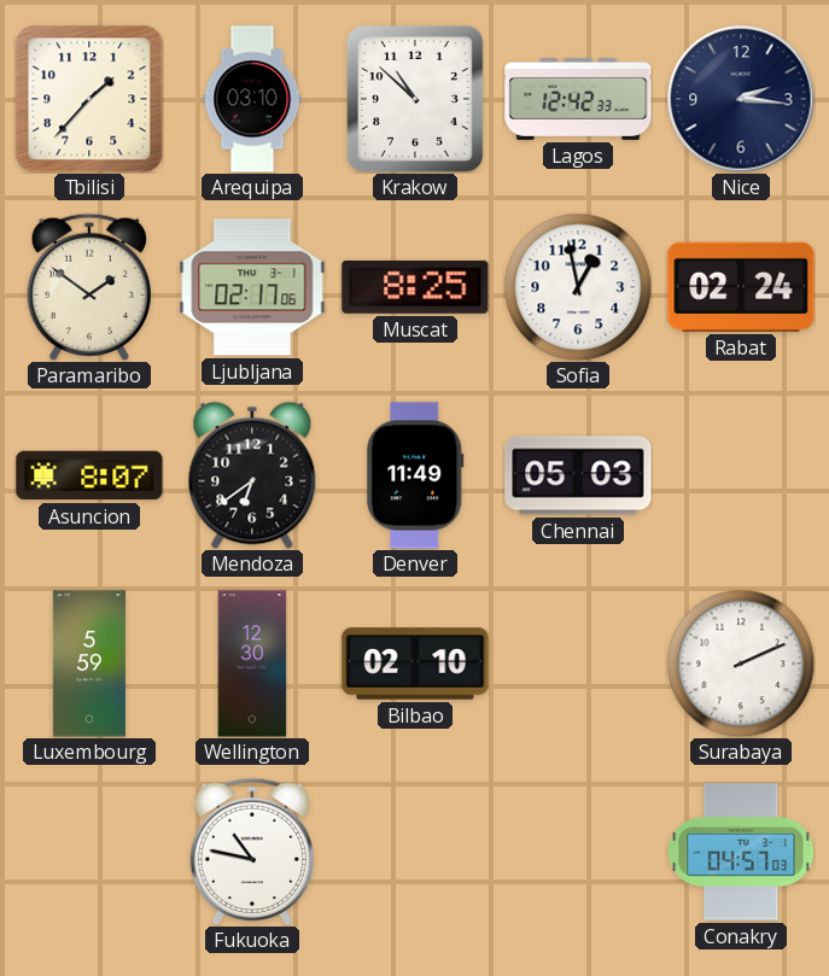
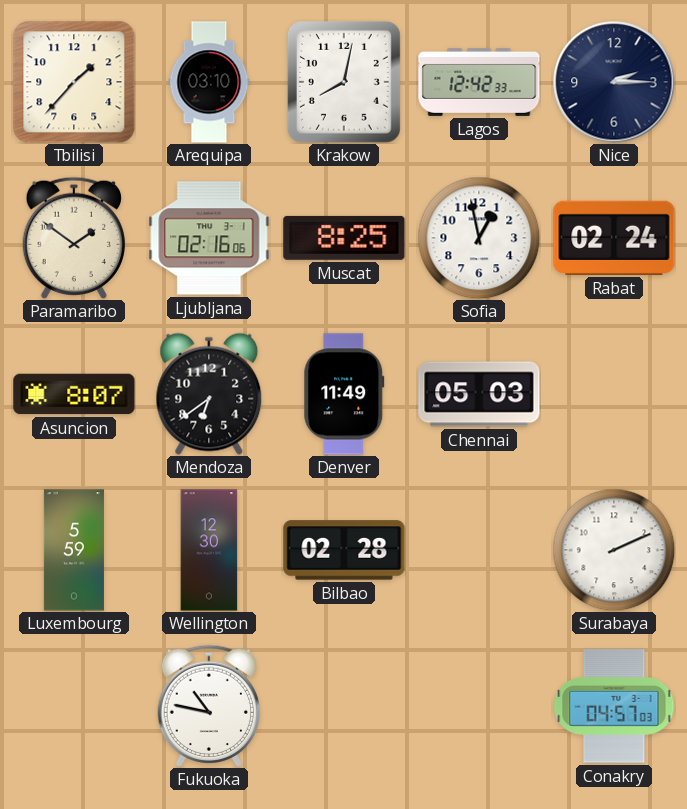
Krakow: 10:52 -> 8:02
Nice: 2:16 -> 2:15
Ljubljana: 02:17 -> 02:16
Bilbao: 02:10 -> 02:28
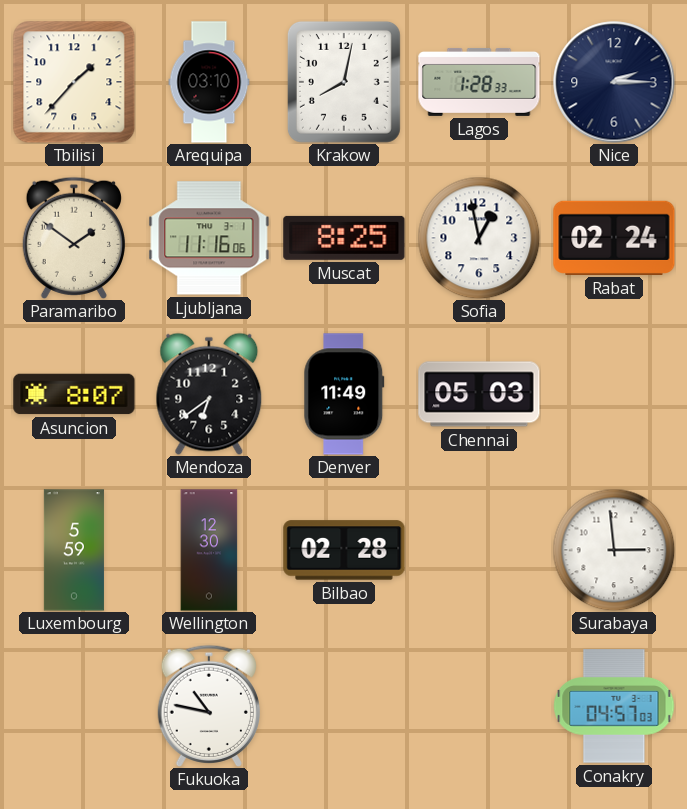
Lagos: 12:42 -> 1:28
Ljubljana: 02:16 -> 11:16
Surabaya: 2:11 -> 2:59
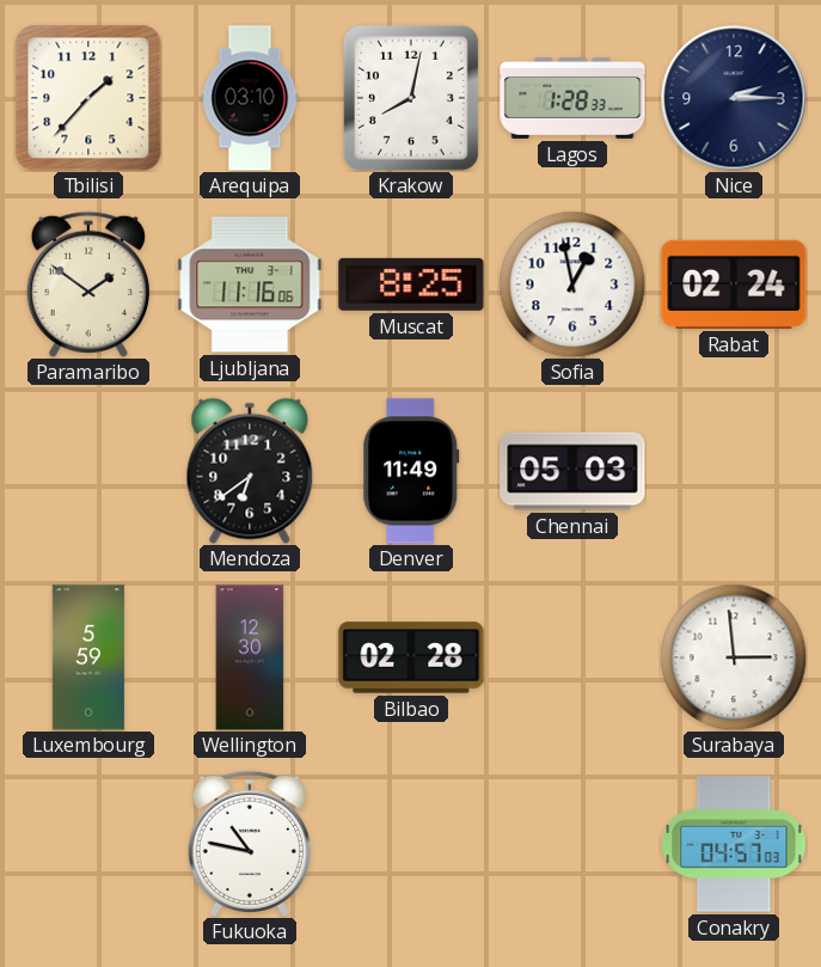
Asuncion: 8:07 -> none
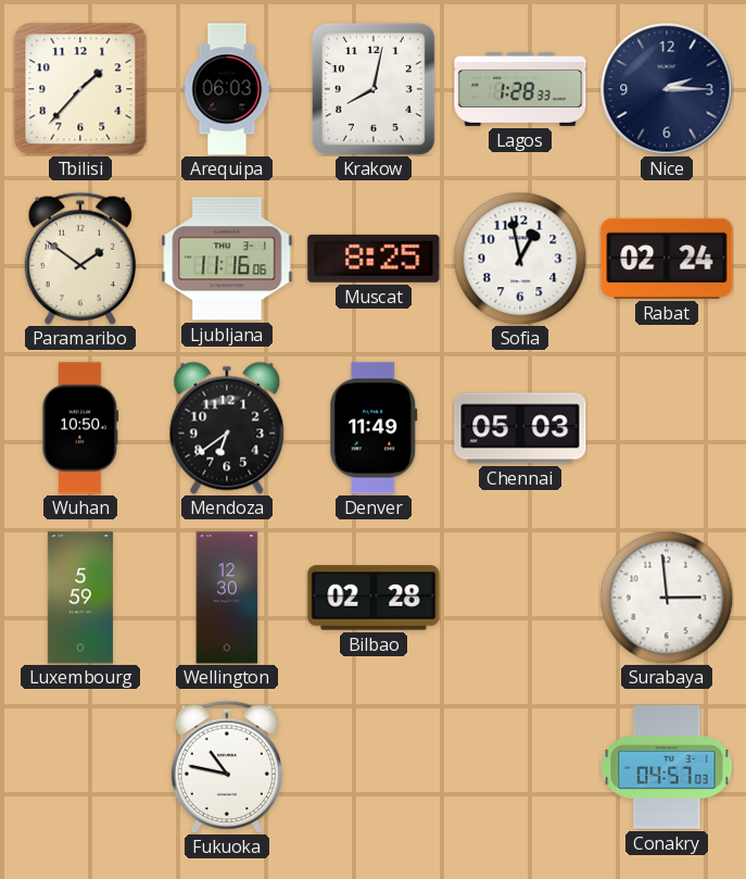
Arequipa: 03:10 -> 06:03
Wuhan: none -> 10:50
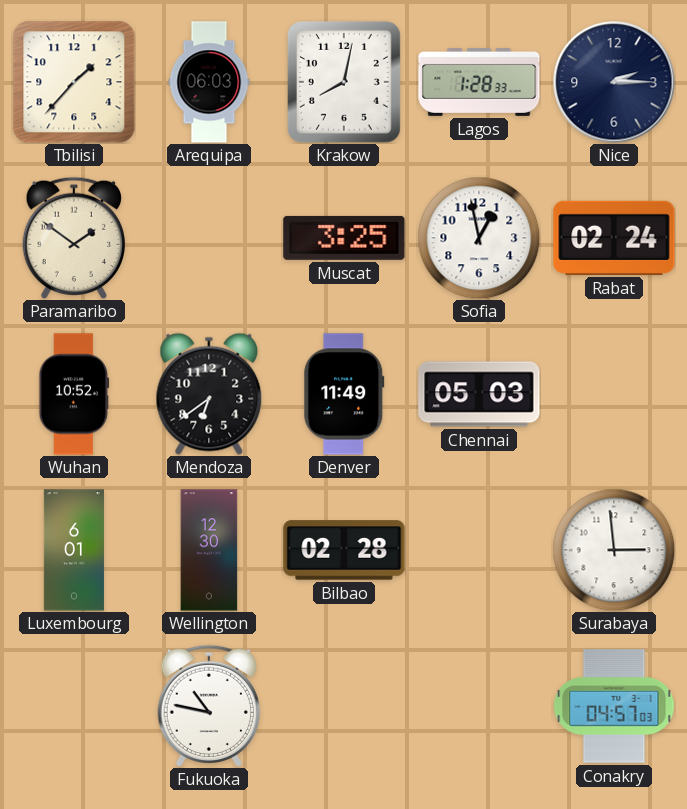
Ljubljana: 11:16 -> none
Muscat: 8:25 -> 3:25
Wuhan: 10:50 -> 10:52
Luxembourg: 5:59 -> 6:01
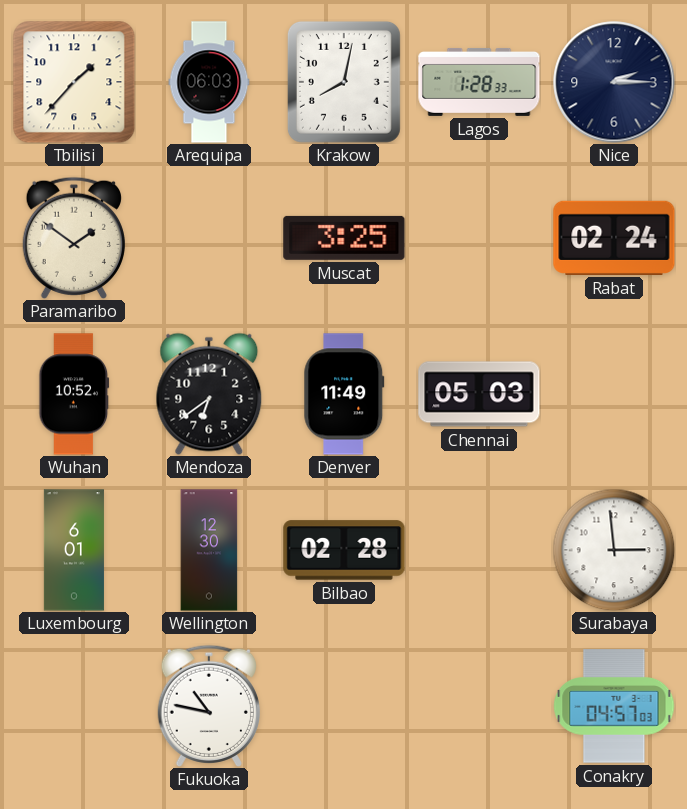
Sofia: 12:58 -> none
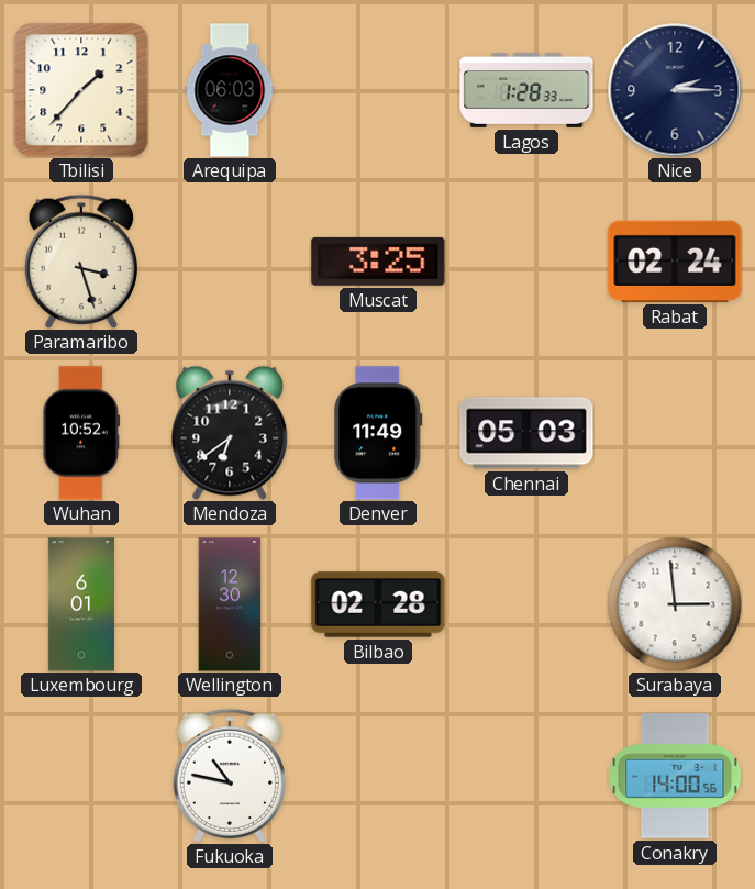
Krakow: 8:02 -> none
Paramaribo: 1:51 -> 3:27
Conakry: 04:57 -> 14:00
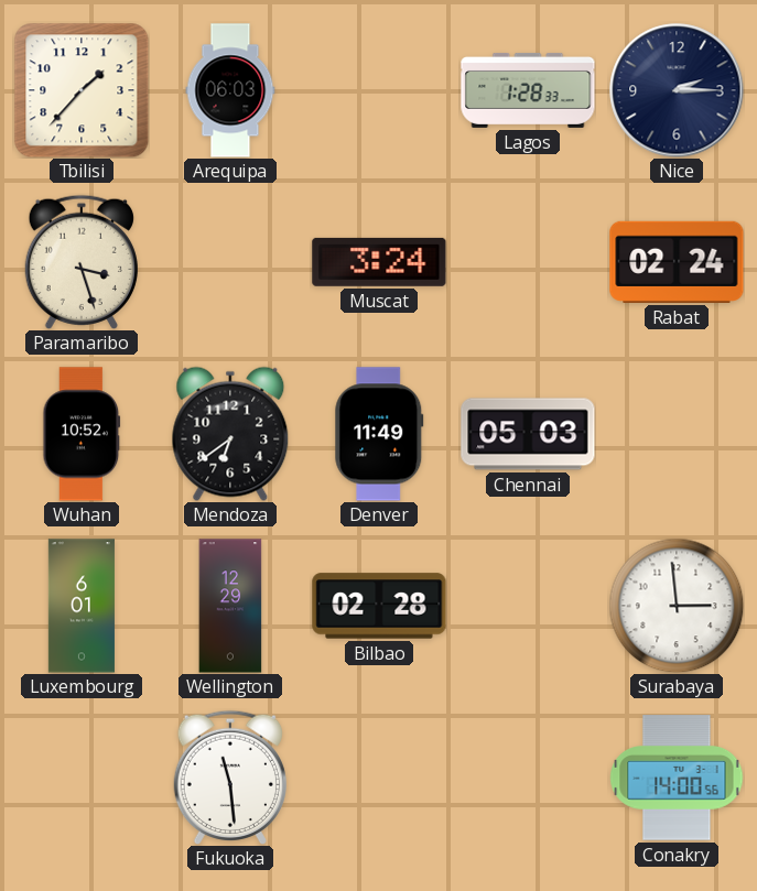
Muscat: 3:25 -> 3:24
Wellington: 12:30 -> 12:29
Fukuoka: 10:47 -> 11:29
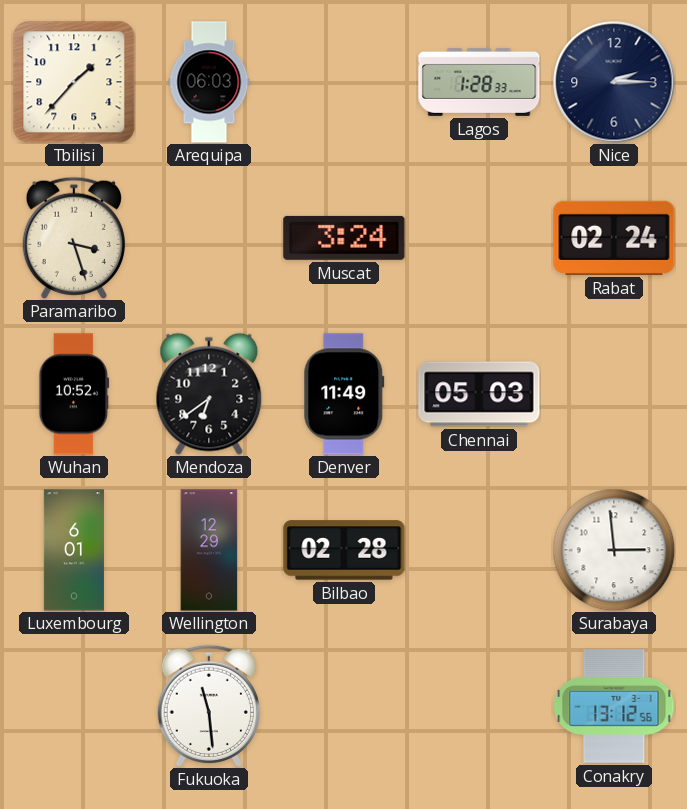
Conakry: 14:00 -> 13:12
